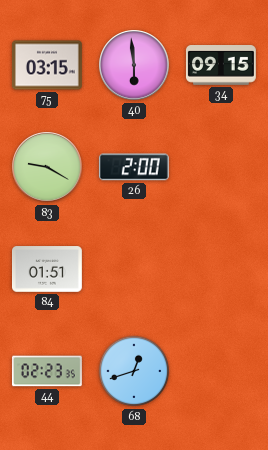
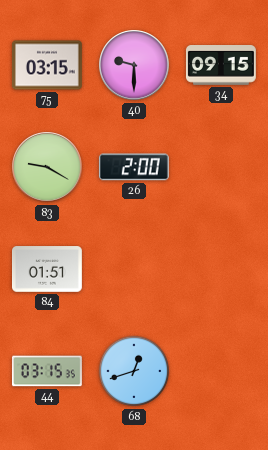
40: 5:59 -> 9:30
44: 02:23 -> 03:15
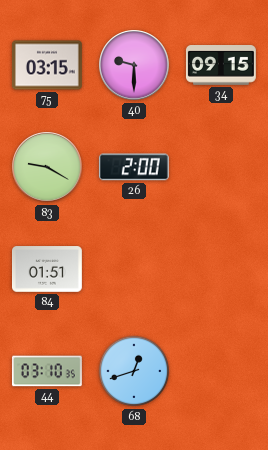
44: 03:15 -> 03:10
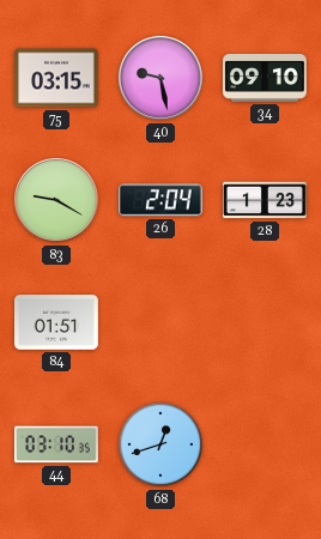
40: 9:30 -> 9:28
34: 09:15 -> 09:10
26: 2:00 -> 2:04
28: none -> 1:23
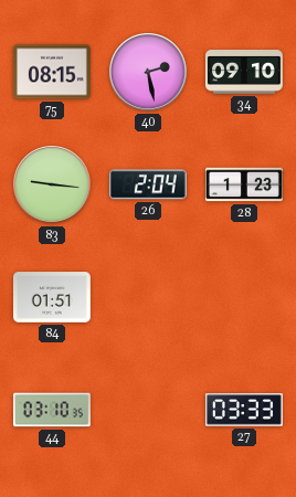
75: 03:15 -> 08:15
40: 9:28 -> 2:28
83: 9:20 -> 9:16
68: 12:42 -> none
27: none -> 03:33
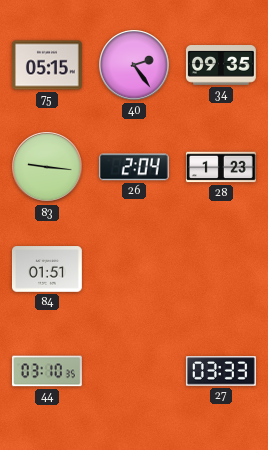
75: 08:15 -> 05:15
40: 2:28 -> 2:24
34: 09:10 -> 09:35
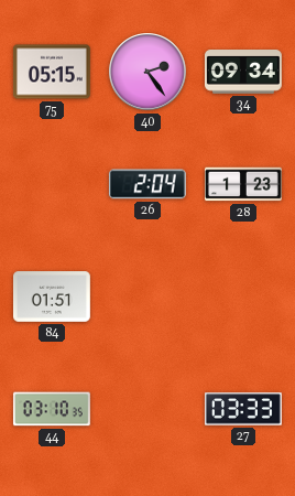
34: 09:35 -> 09:34
83: 9:16 -> none
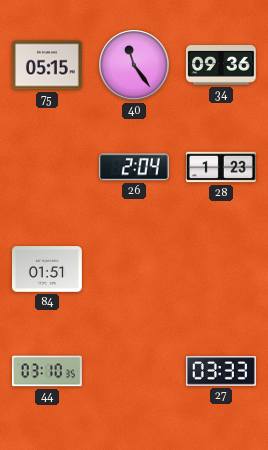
40: 2:24 -> 11:24
34: 09:34 -> 09:36
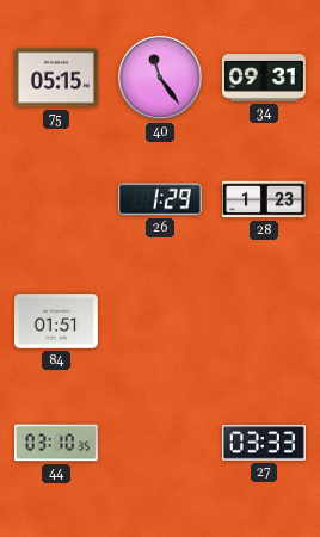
34: 09:36 -> 09:31
26: 2:04 -> 1:29
